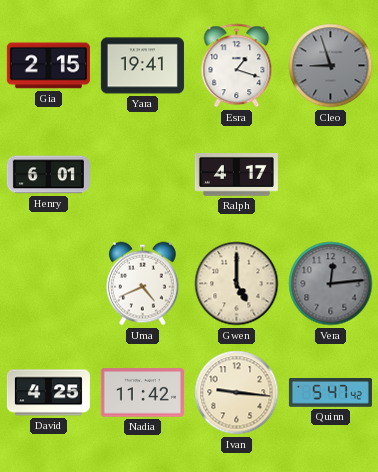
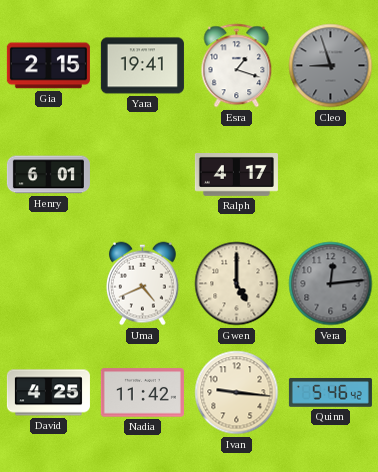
Quinn: 5:47 -> 5:46
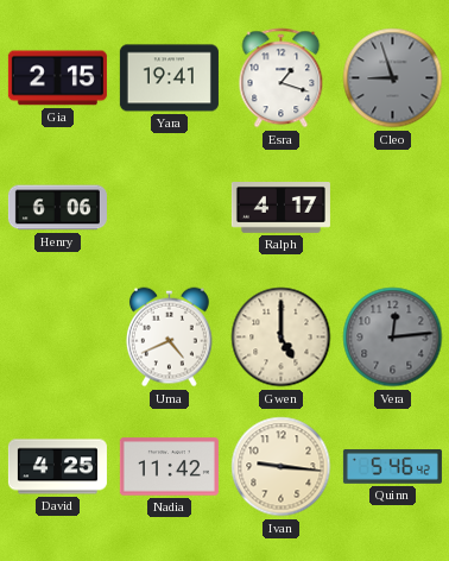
Henry: 6:01 -> 6:06
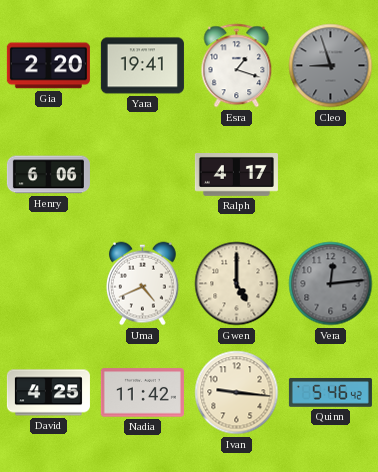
Gia: 2:15 -> 2:20
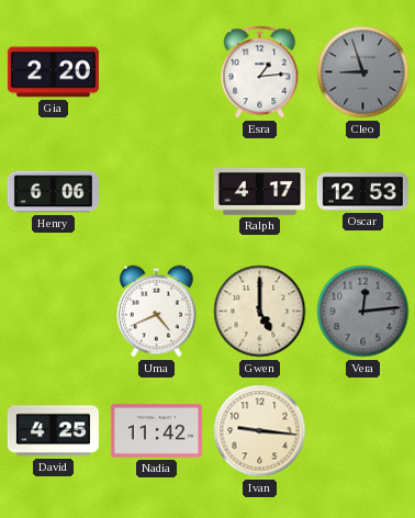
Yara: 19:41 -> none
Esra: 1:18 -> 1:14
Oscar: none -> 12:53
Quinn: 5:46 -> none
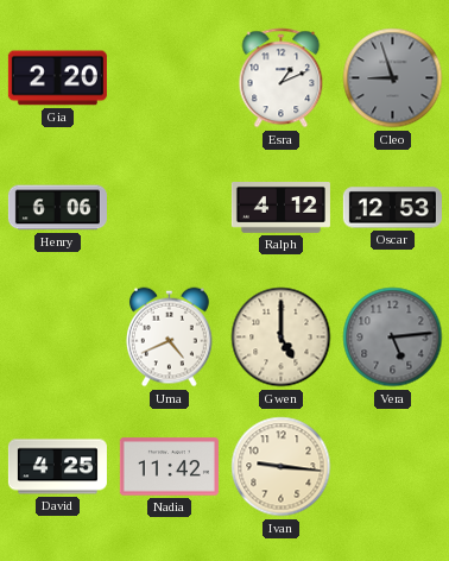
Esra: 1:14 -> 1:11
Ralph: 4:17 -> 4:12
Vera: 12:14 -> 5:14
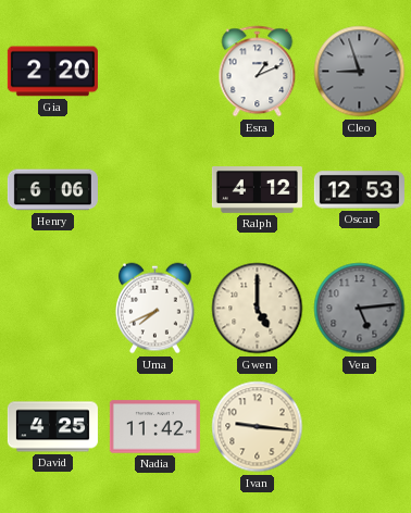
Uma: 4:41 -> 7:41
